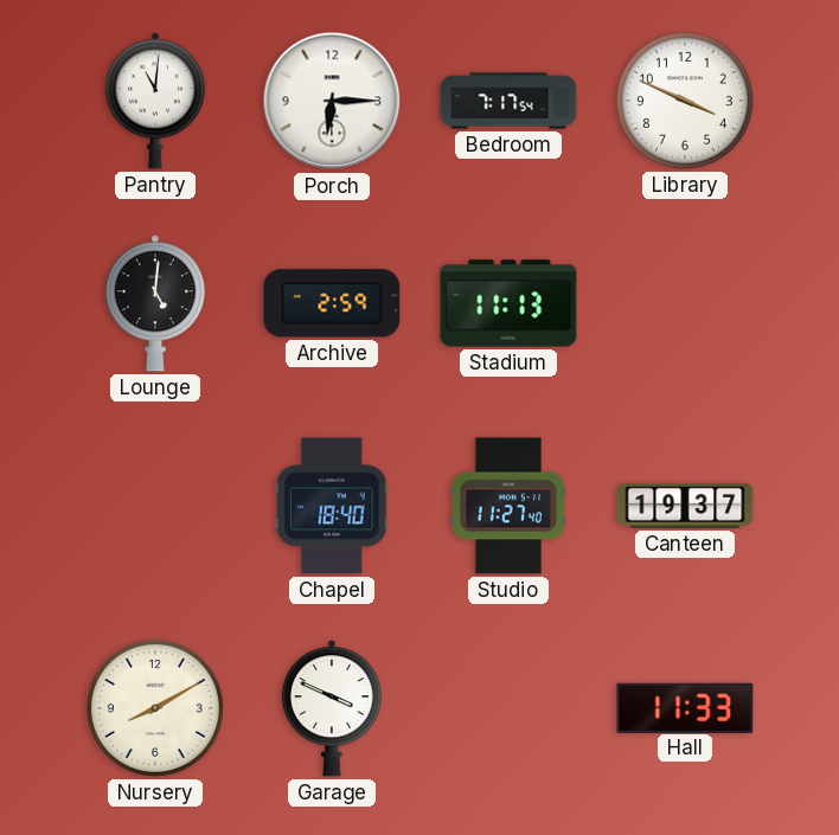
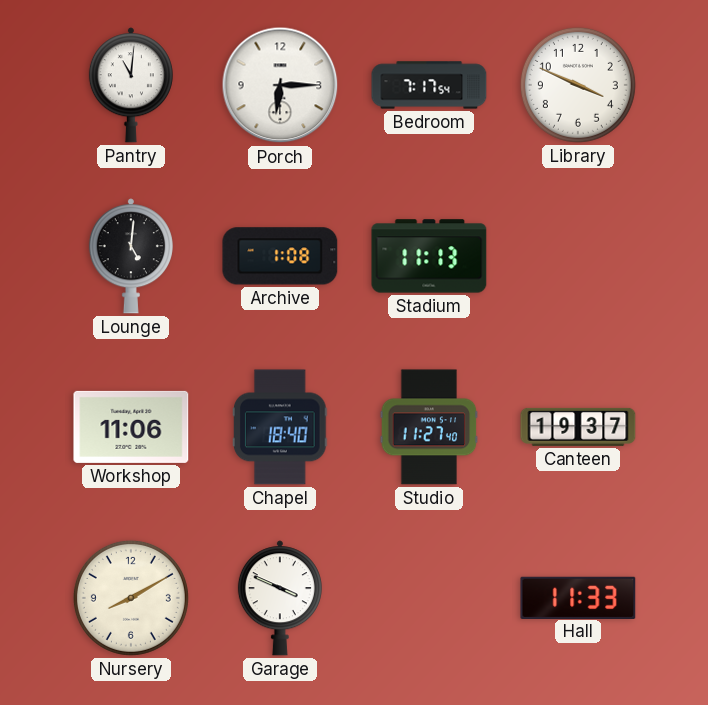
Archive: 2:59 -> 1:08
Workshop: none -> 11:06
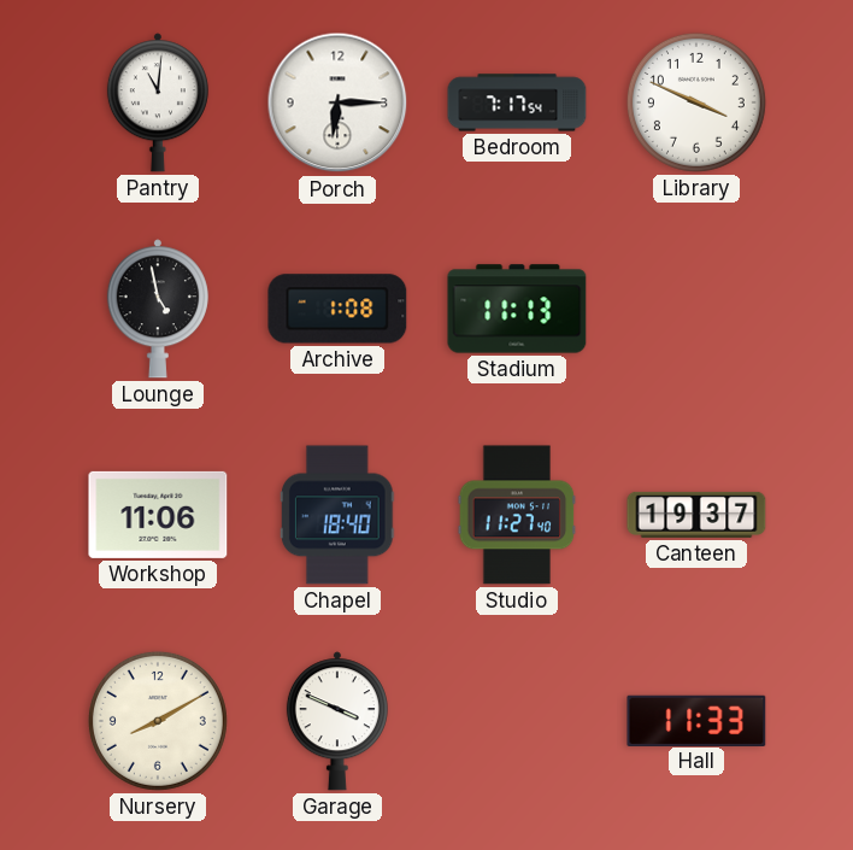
Lounge: 5:01 -> 4:58
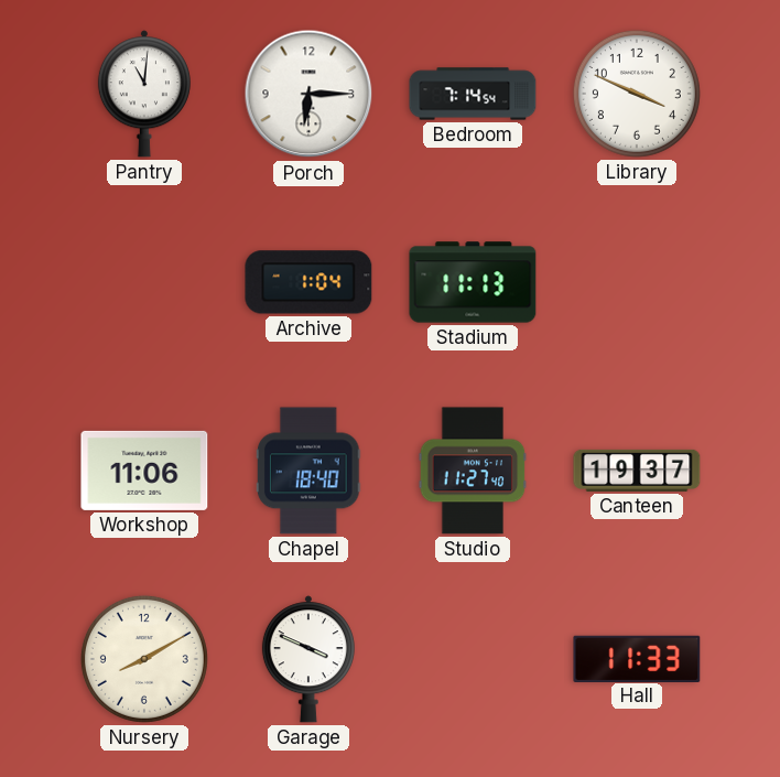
Bedroom: 7:17 -> 7:14
Lounge: 4:58 -> none
Archive: 1:08 -> 1:04
